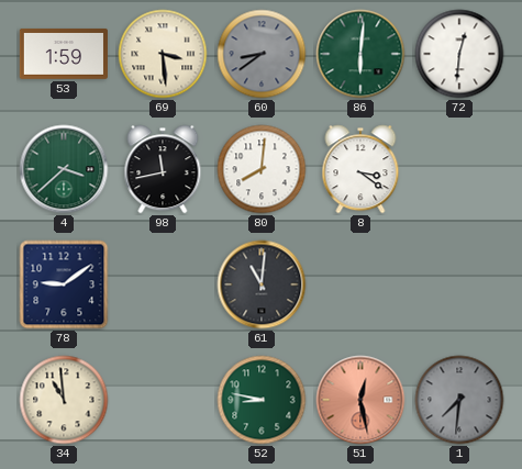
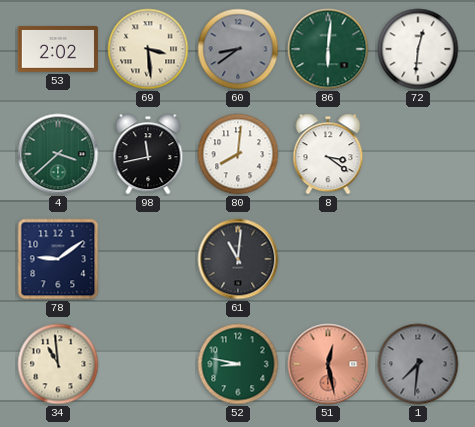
53: 1:59 -> 2:02
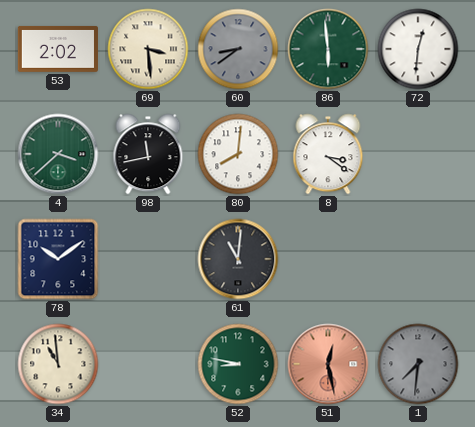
86: 6:01 -> 5:59
78: 9:09 -> 10:09
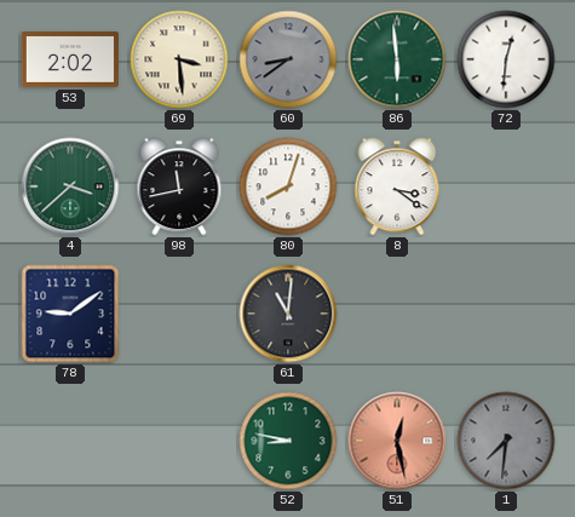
80: 8:01 -> 8:03
78: 10:09 -> 9:09
34: 10:59 -> none
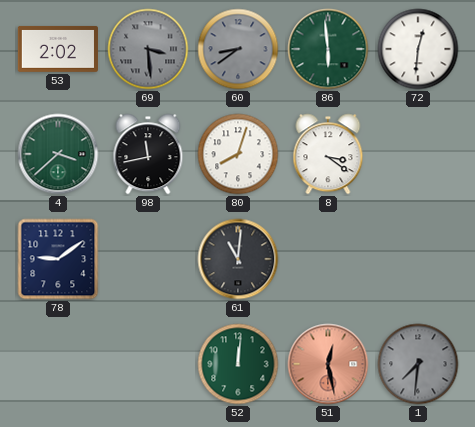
69 dial: cream -> grey
52: 8:47 -> 12:01
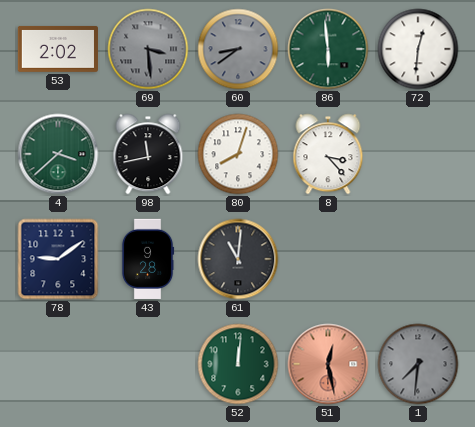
8: 3:21 -> 3:23
43: none -> 9:28
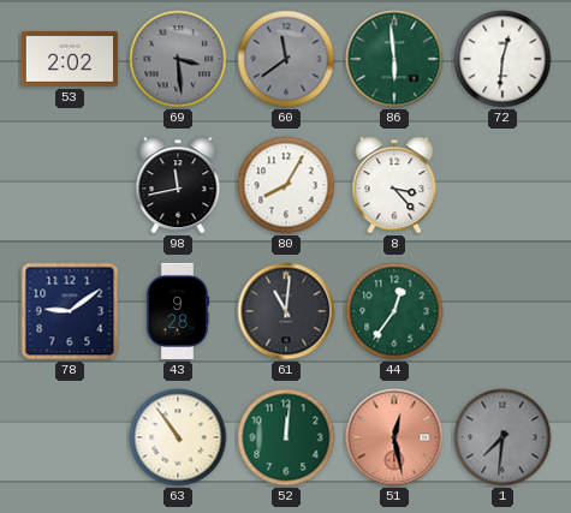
60: 8:39 -> 11:39
4: 3:38 -> none
80: 8:03 -> 8:05
44: none -> 12:36
63: none -> 10:54
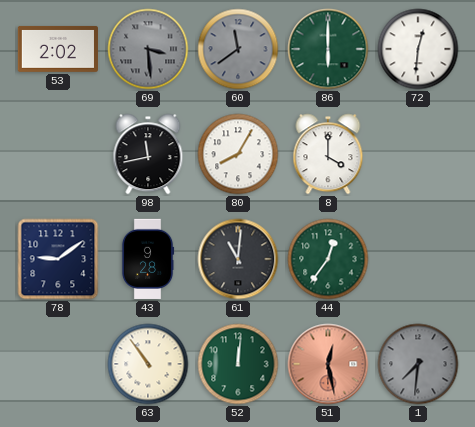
86: 5:59 -> 6:00
8: 3:23 -> 4:00
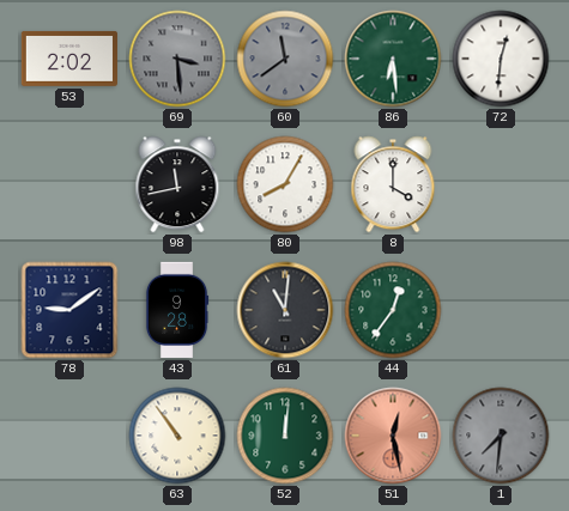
86: 6:00 -> 6:29
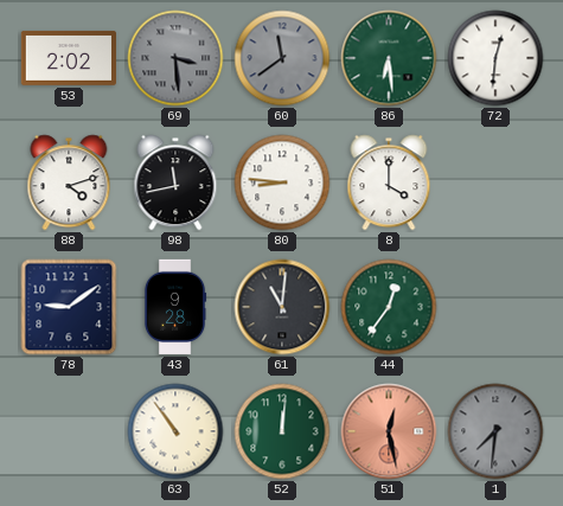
88: none -> 4:12
80: 8:05 -> 8:46
